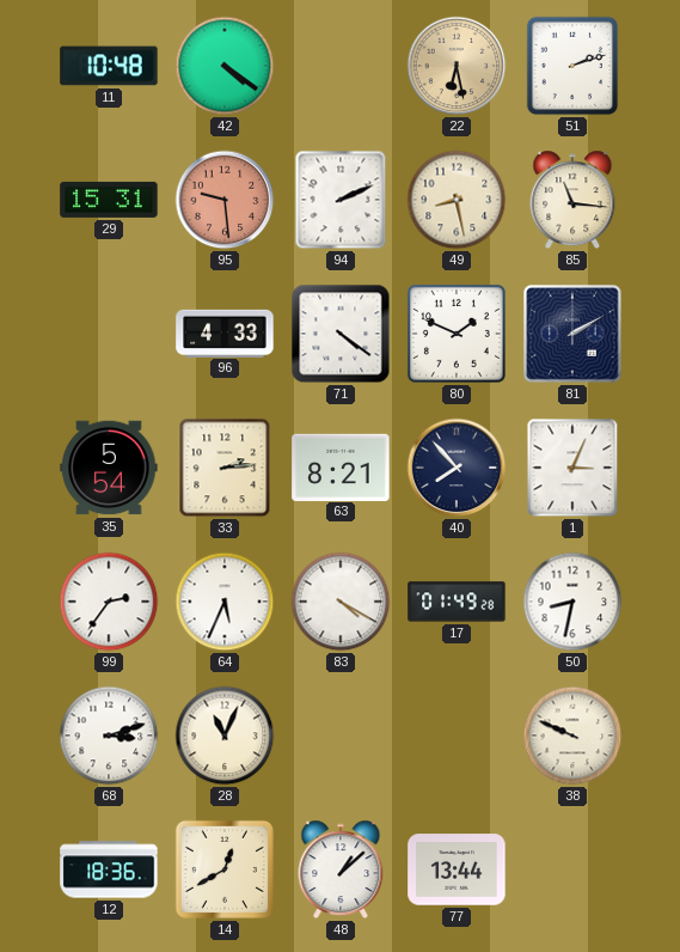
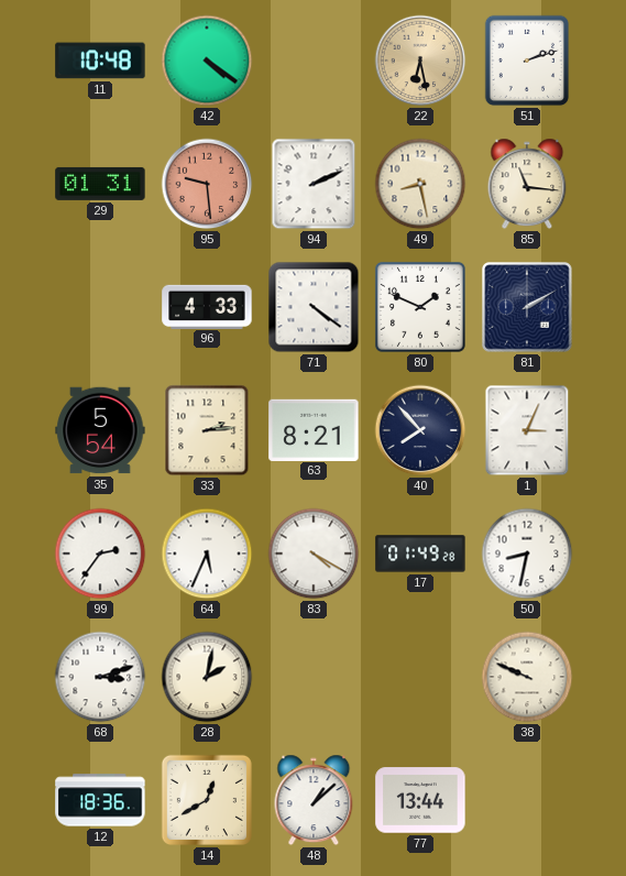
29: 15:31 -> 01:31
28: 11:04 -> 2:02
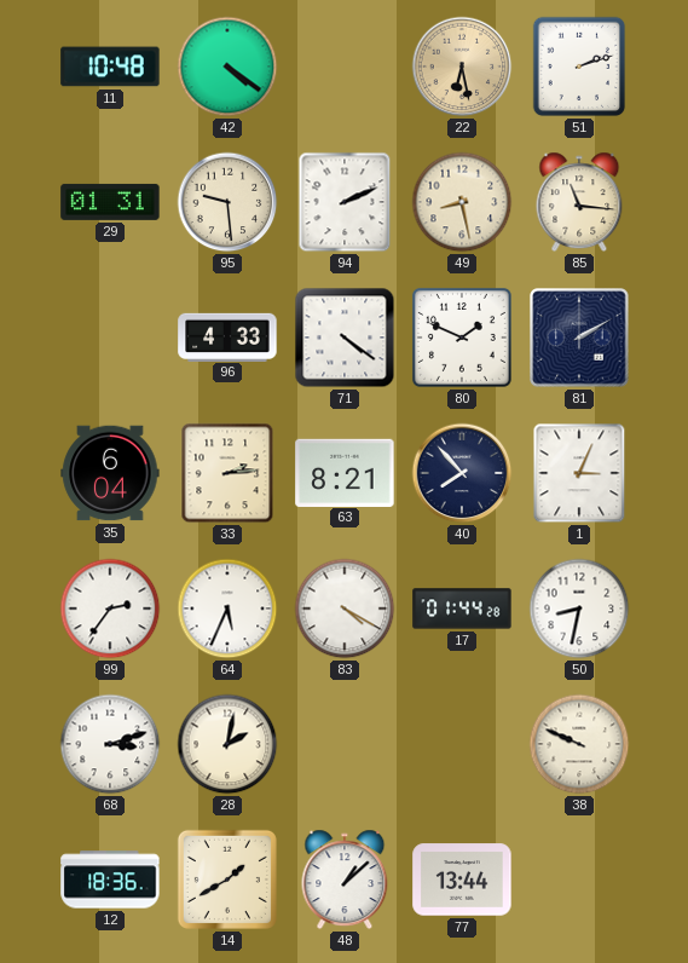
95 dial: salmon -> cream
35: 5:54 -> 6:04
17: 01:49 -> 01:44
14: 12:40 -> 1:40
